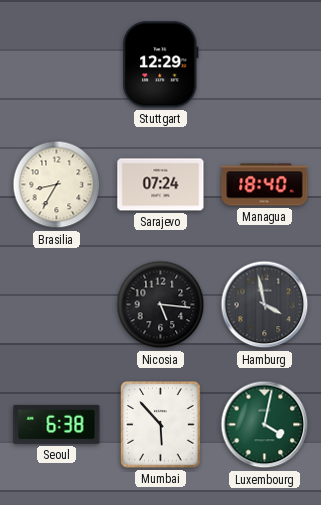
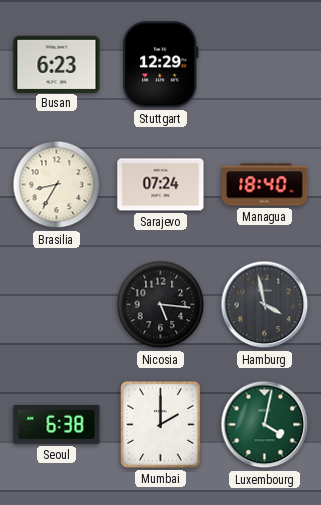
Busan: none -> 6:23
Mumbai: 5:53 -> 2:00
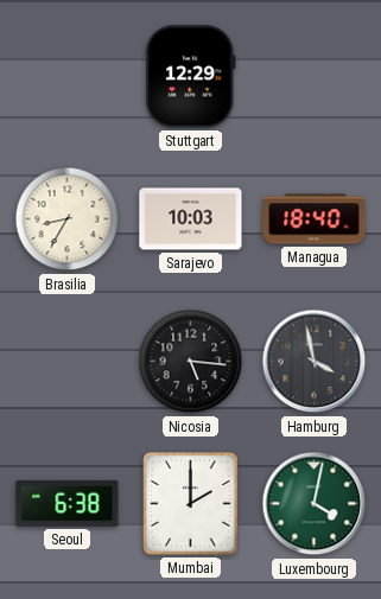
Busan: 6:23 -> none
Sarajevo: 07:24 -> 10:03
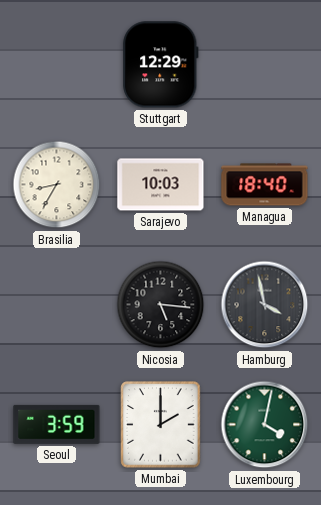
Seoul: 6:38 -> 3:59
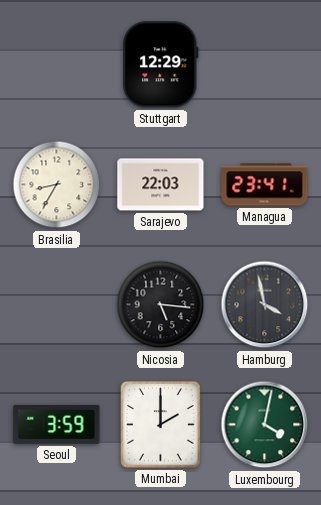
Sarajevo: 10:03 -> 22:03
Managua: 18:40 -> 23:41
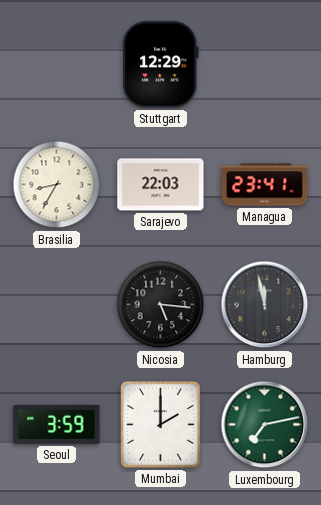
Hamburg: 3:58 -> 11:58
Luxembourg: 4:02 -> 7:13
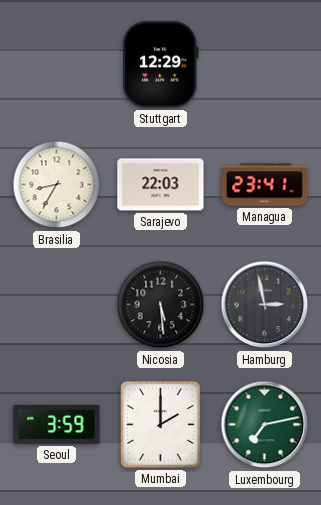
Nicosia: 5:16 -> 5:29
Hamburg: 11:58 -> 2:58
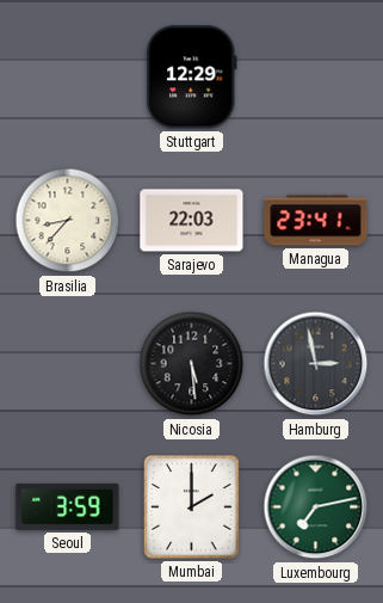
Brasilia: 8:35 -> 8:37
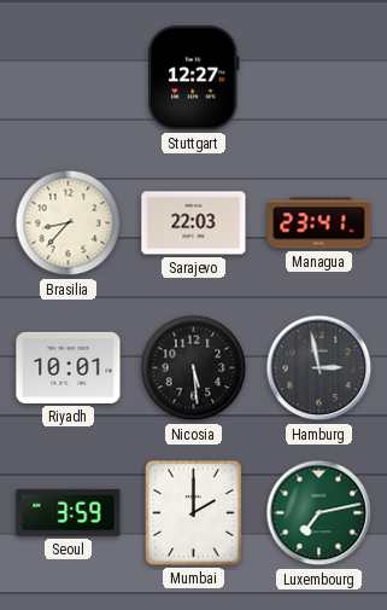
Stuttgart: 12:29 -> 12:27
Riyadh: none -> 10:01
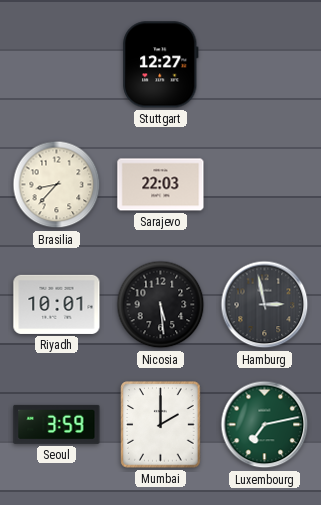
Managua: 23:41 -> none
